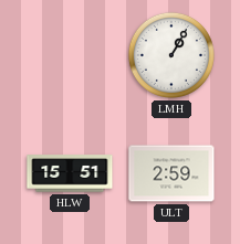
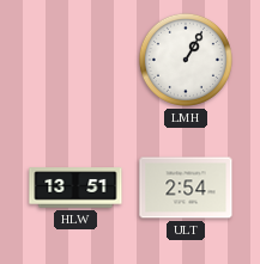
HLW: 15:51 -> 13:51
ULT: 2:59 -> 2:54
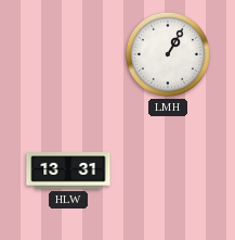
HLW: 13:51 -> 13:31
ULT: 2:54 -> none
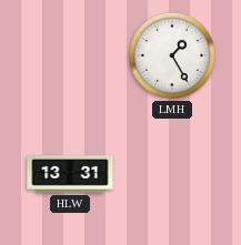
LMH: 1:05 -> 1:25
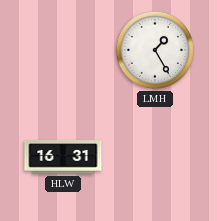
HLW: 13:31 -> 16:31
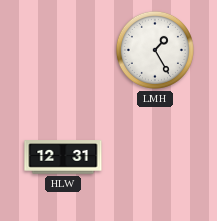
HLW: 16:31 -> 12:31
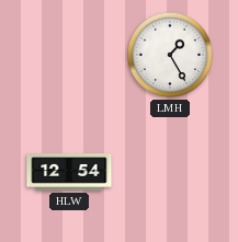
HLW: 12:31 -> 12:54
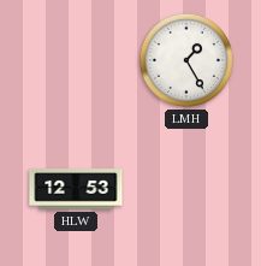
HLW: 12:54 -> 12:53
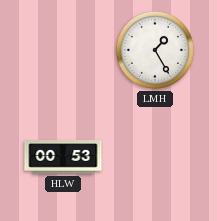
HLW: 12:53 -> 00:53
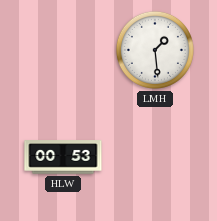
LMH: 1:25 -> 1:29
